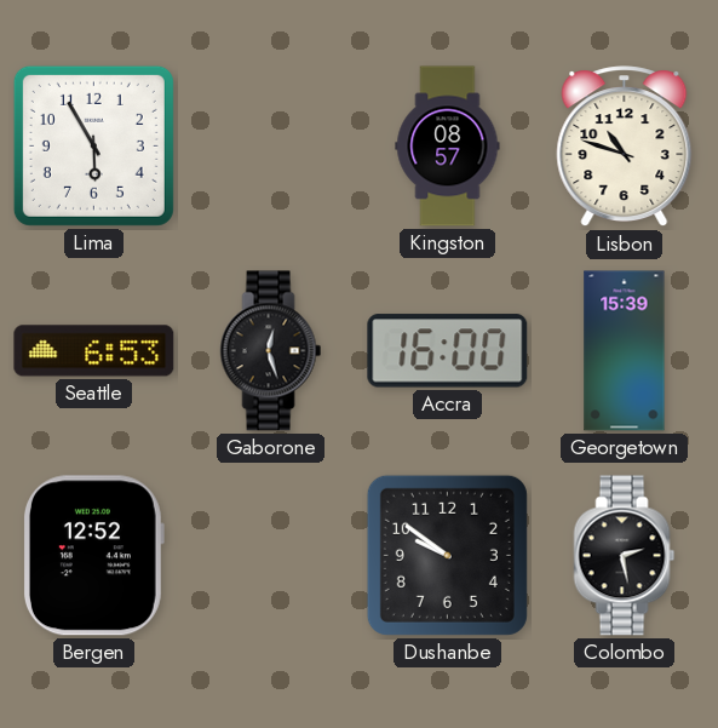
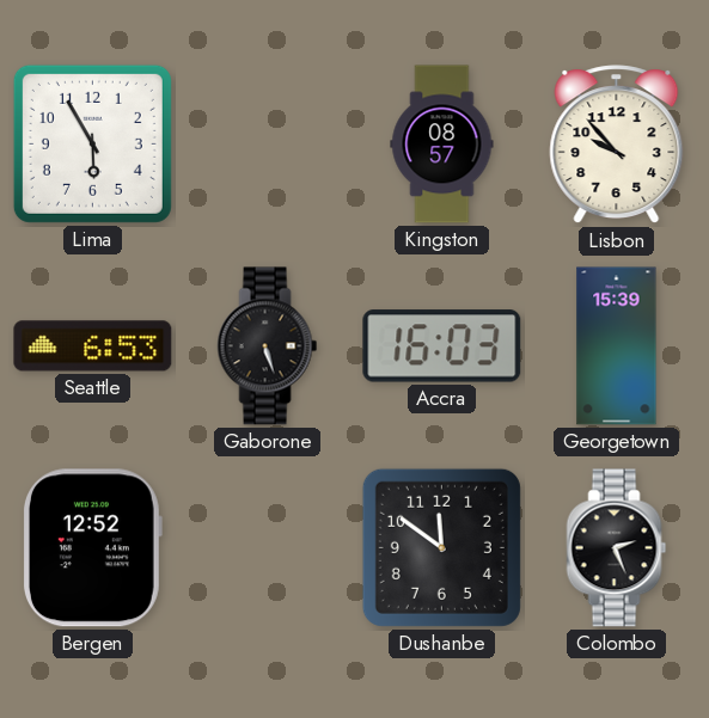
Lisbon: 10:48 -> 9:53
Gaborone: 12:27 -> 5:27
Accra: 16:00 -> 16:03
Dushanbe: 9:51 -> 11:51
Colombo: 2:28 -> 2:26
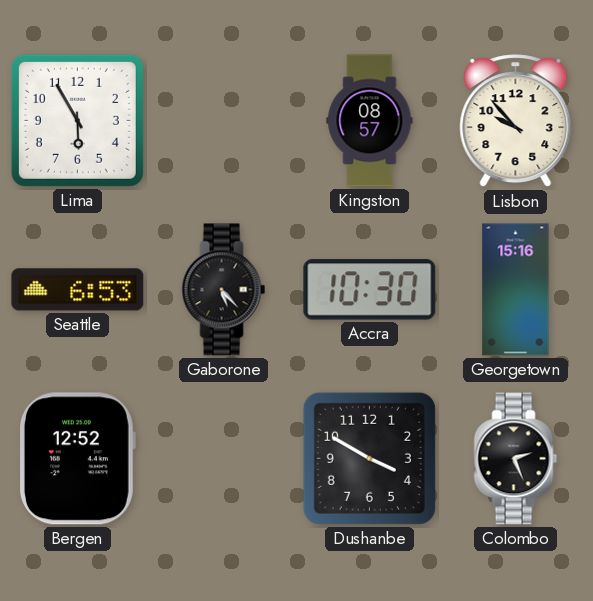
Gaborone: 5:27 -> 5:23
Accra: 16:03 -> 10:30
Georgetown: 15:39 -> 15:16
Dushanbe: 11:51 -> 3:50
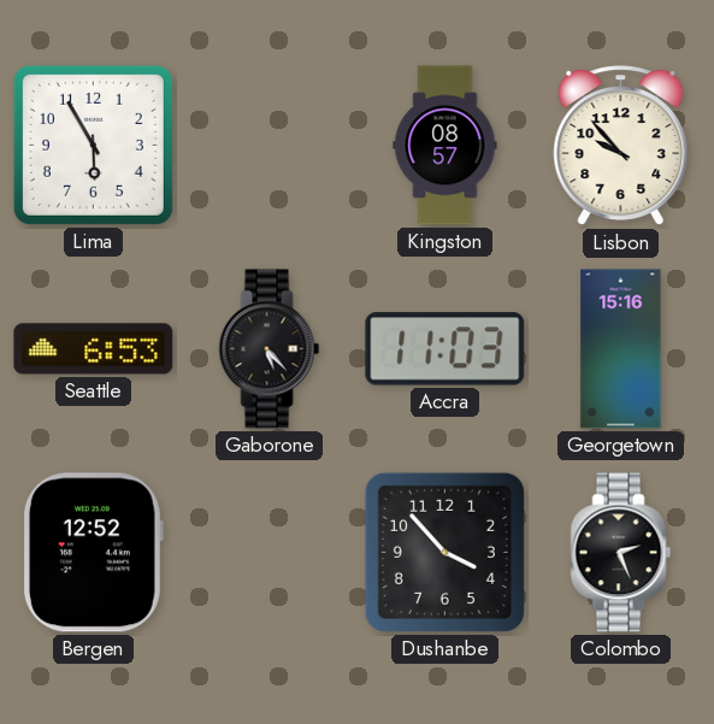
Accra: 10:30 -> 11:03
Dushanbe: 3:50 -> 3:53
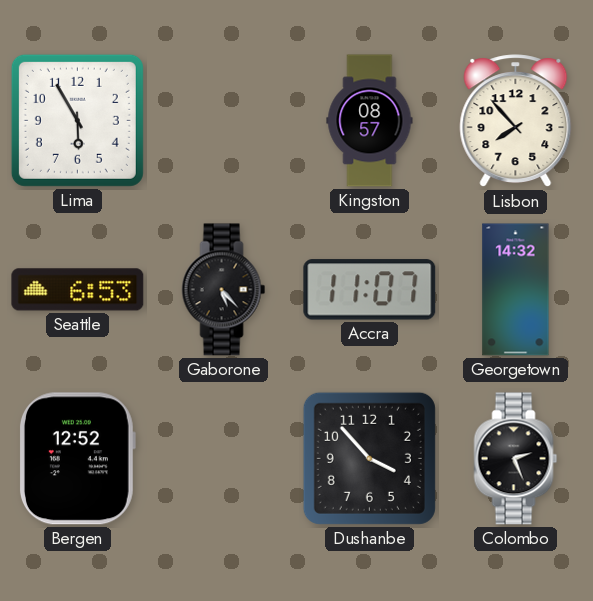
Lisbon: 9:53 -> 7:53
Accra: 11:03 -> 11:07
Georgetown: 15:16 -> 14:32
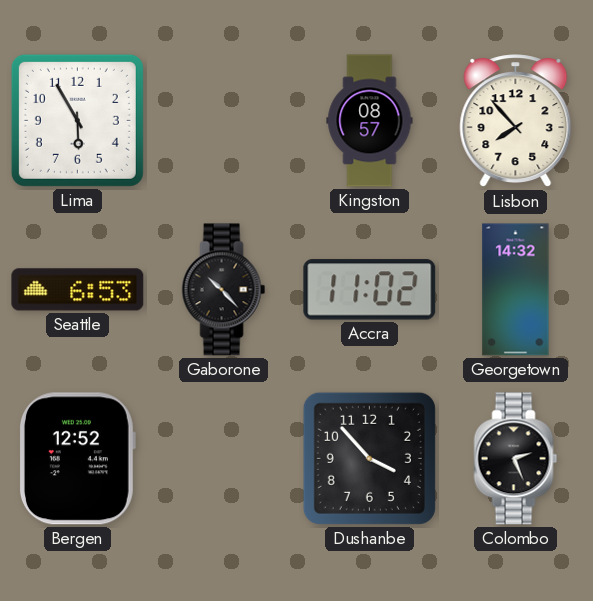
Gaborone: 5:23 -> 10:23
Accra: 11:07 -> 11:02
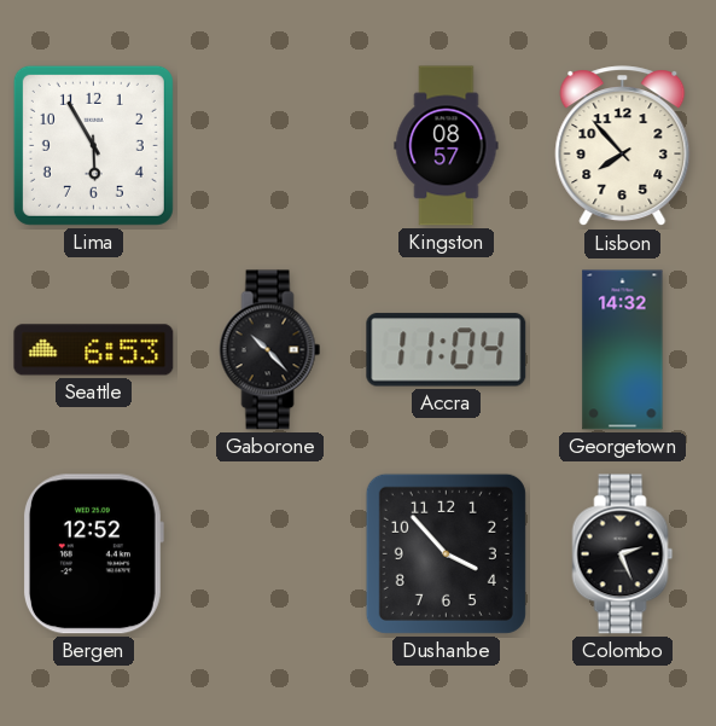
Accra: 11:02 -> 11:04
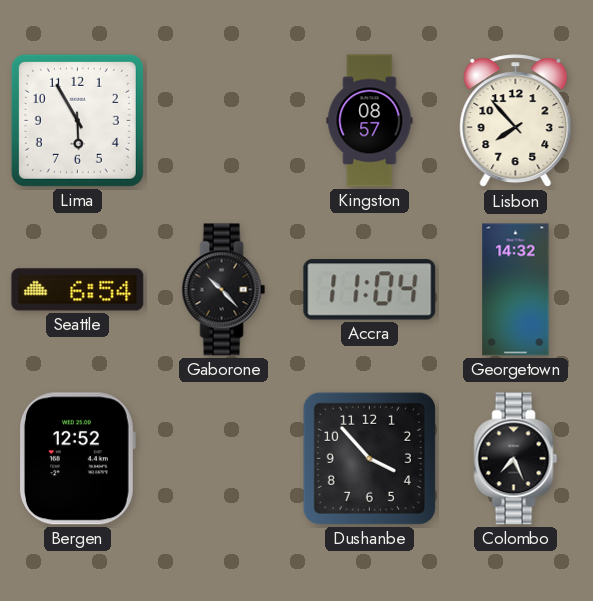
Seattle: 6:53 -> 6:54
Colombo: 2:26 -> 7:26
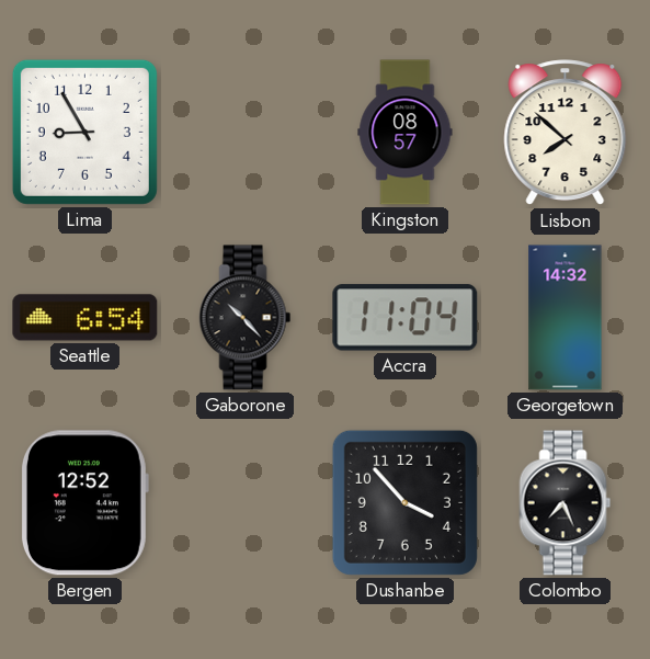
Lima: 5:55 -> 8:55
Lisbon: 7:53 -> 7:52
